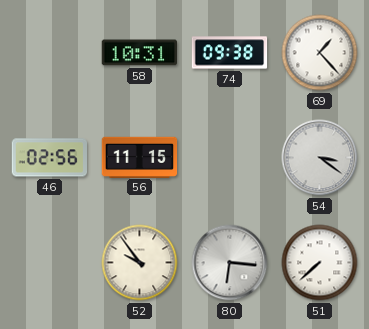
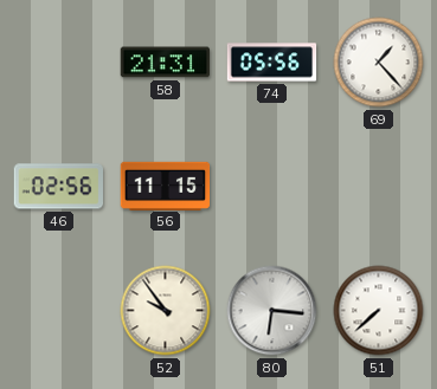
58: 10:31 -> 21:31
74: 09:38 -> 05:56
54: 3:21 -> none
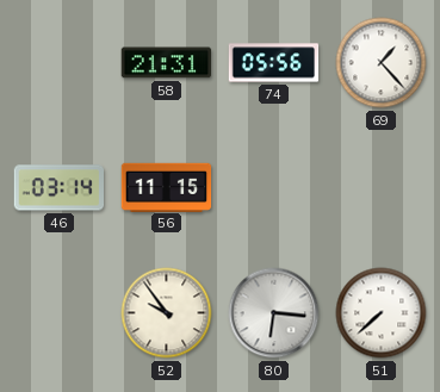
46: 02:56 -> 03:14
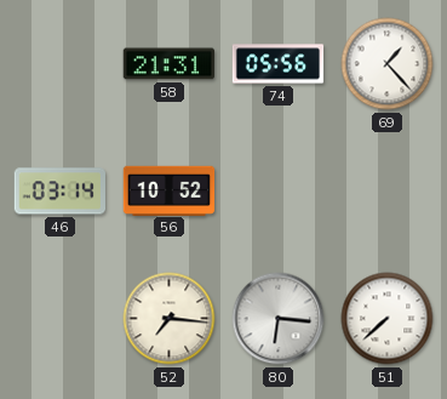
56: 11:15 -> 10:52
52: 9:54 -> 7:16
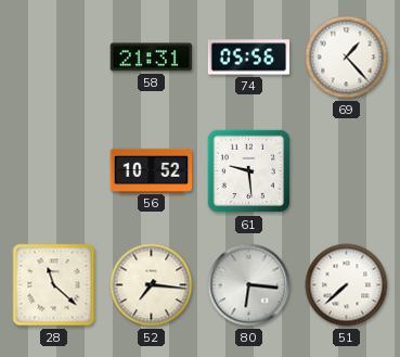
46: 03:14 -> none
61: none -> 9:29
28: none -> 11:22
